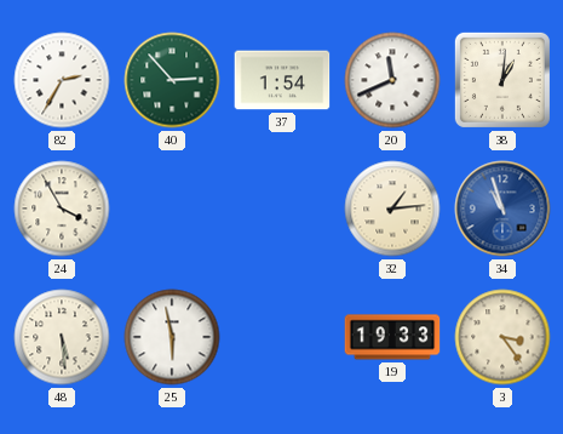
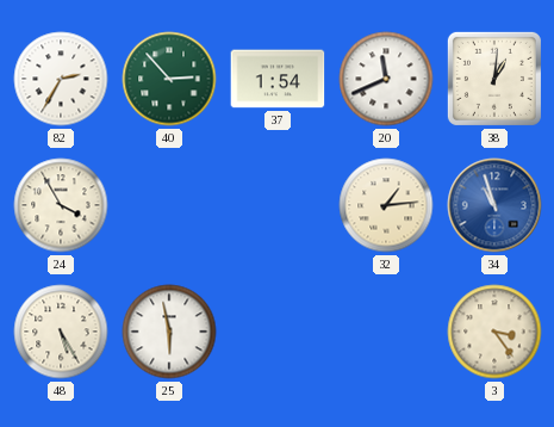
48: 5:29 -> 5:25
19: 19:33 -> none
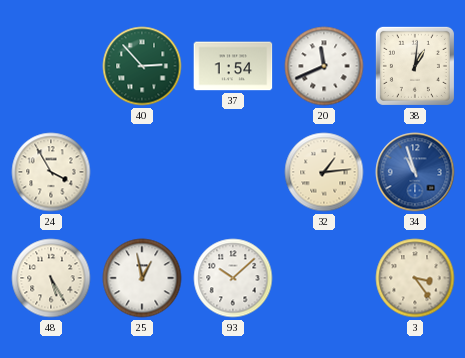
82: 2:35 -> none
25: 5:58 -> 12:58
93: none -> 10:08
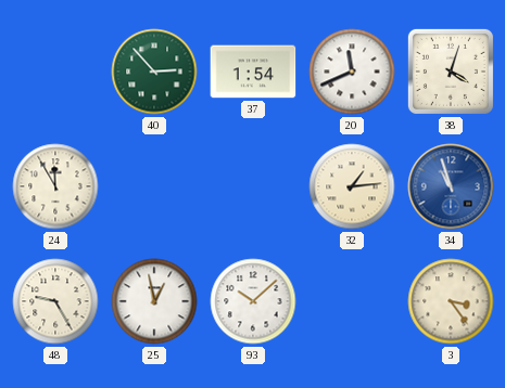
38: 1:01 -> 4:03
24: 3:55 -> 11:55
48: 5:25 -> 9:25
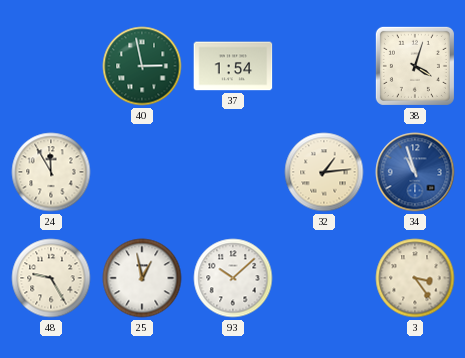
40: 2:53 -> 2:58
20: 11:41 -> none
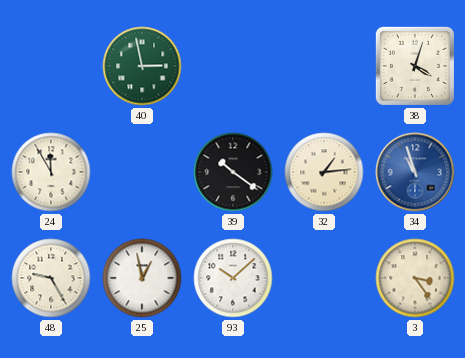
37: 1:54 -> none
39: none -> 10:21
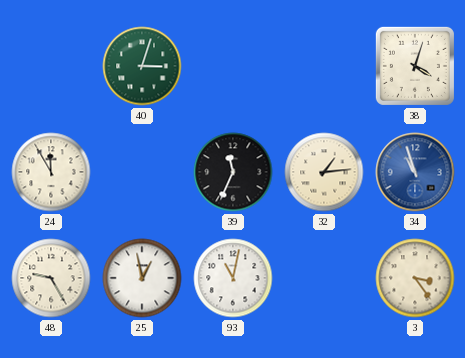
40: 2:58 -> 3:03
39: 10:21 -> 11:34
93: 10:08 -> 11:02
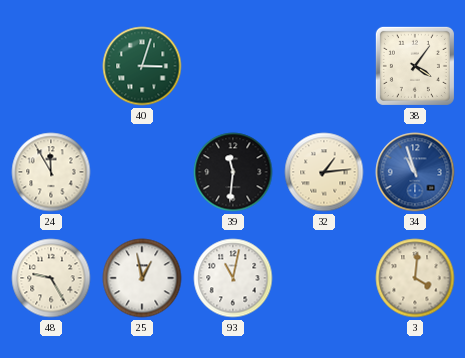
38: 4:03 -> 4:06
39: 11:34 -> 11:31
3: 3:24 -> 4:01
